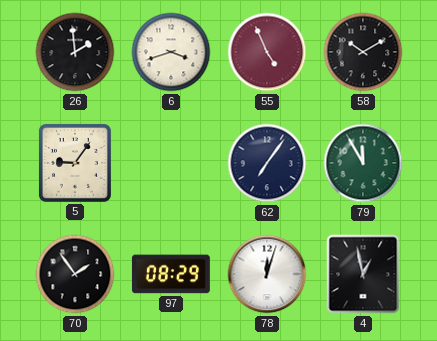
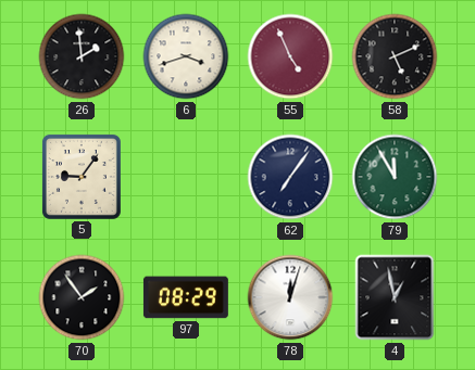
58: 10:10 -> 5:11
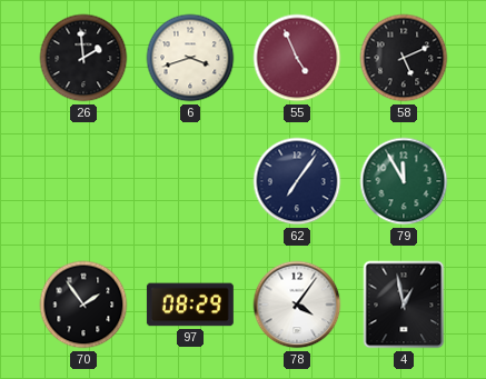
5: 9:06 -> none
78: 12:03 -> 4:06
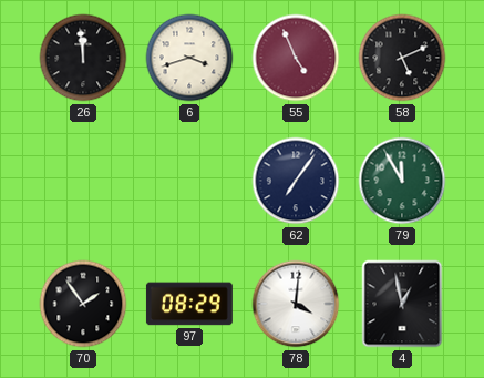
26: 1:59 -> 11:59
78: 4:06 -> 4:01
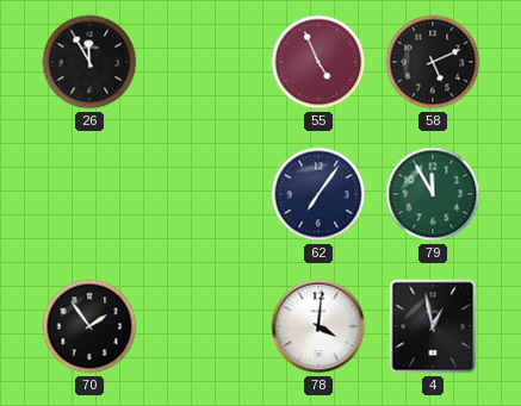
26: 11:59 -> 11:55
6: 3:42 -> none
97: 08:29 -> none
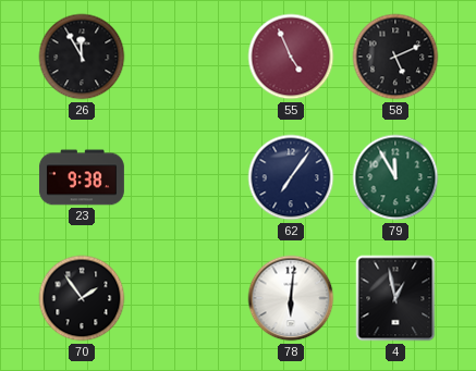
23: none -> 9:38
78: 4:01 -> 6:01
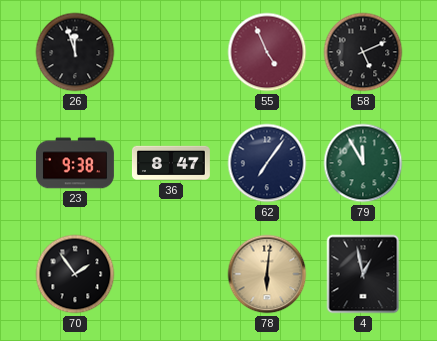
26: 11:55 -> 11:57
36: none -> 8:47
78 dial: white -> champagne
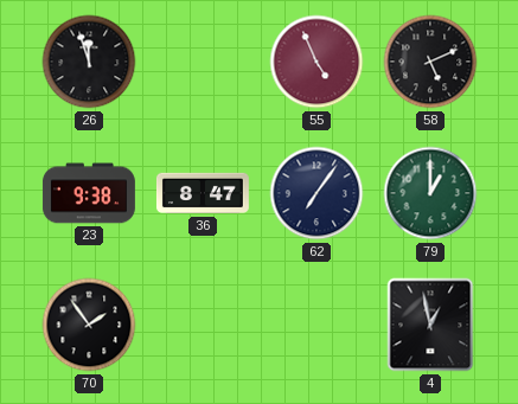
79: 11:55 -> 1:00
78: 6:01 -> none
